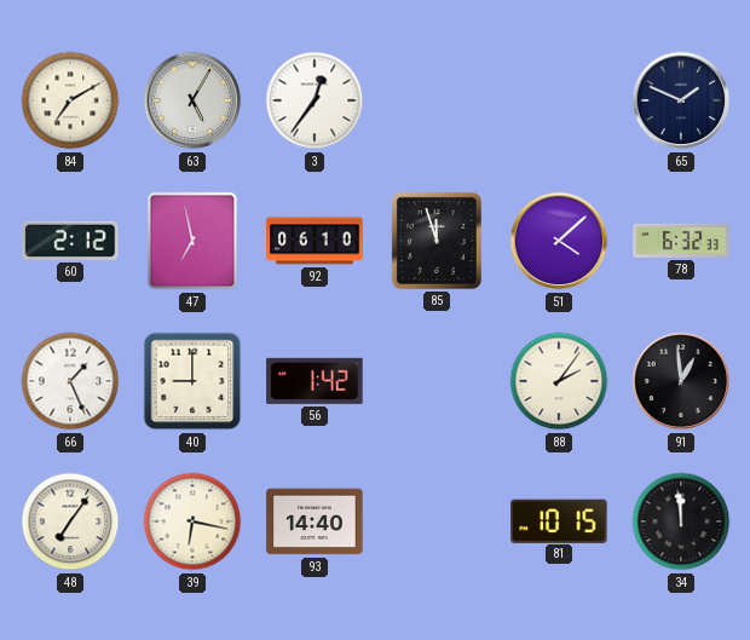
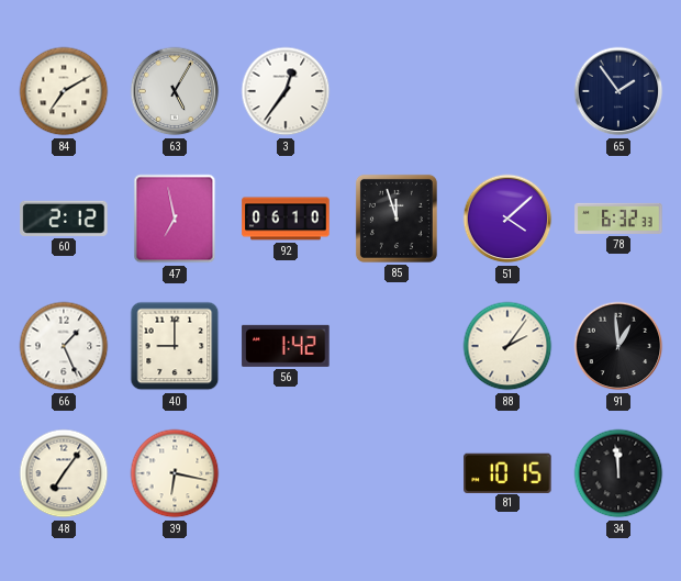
65: 1:49 -> 1:54
93: 14:40 -> none
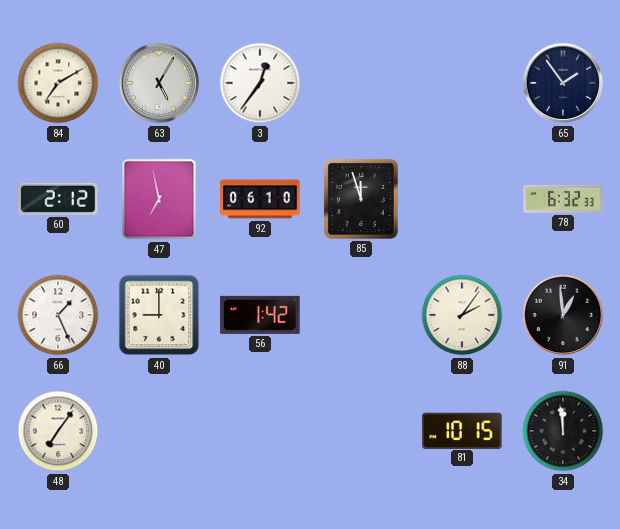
51: 4:08 -> none
39: 6:17 -> none
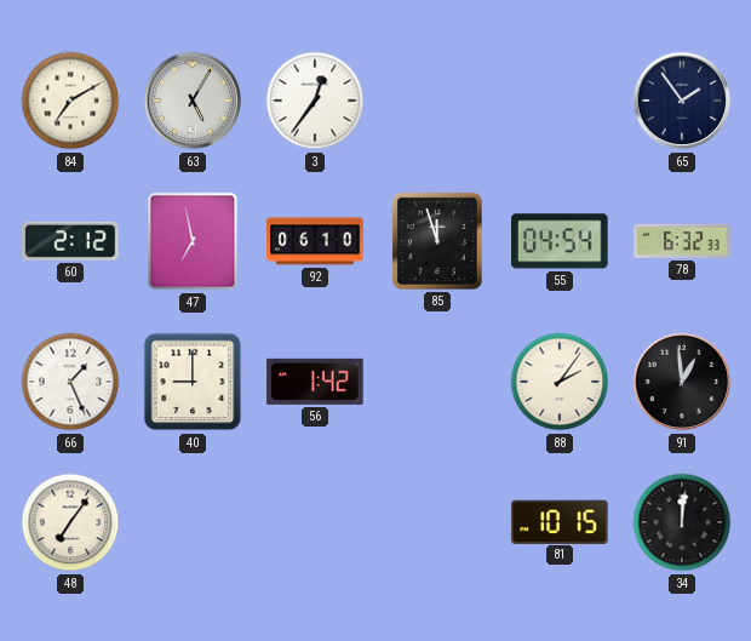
55: none -> 04:54
34: 11:59 -> 12:01
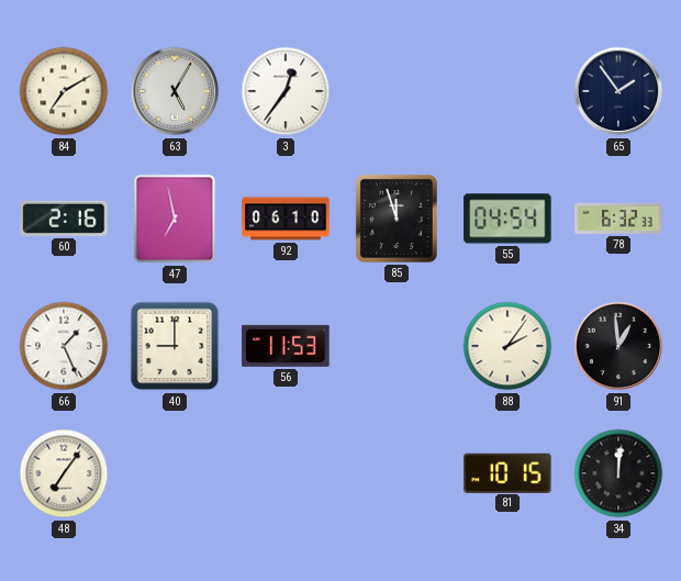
60: 2:12 -> 2:16
56: 1:42 -> 11:53
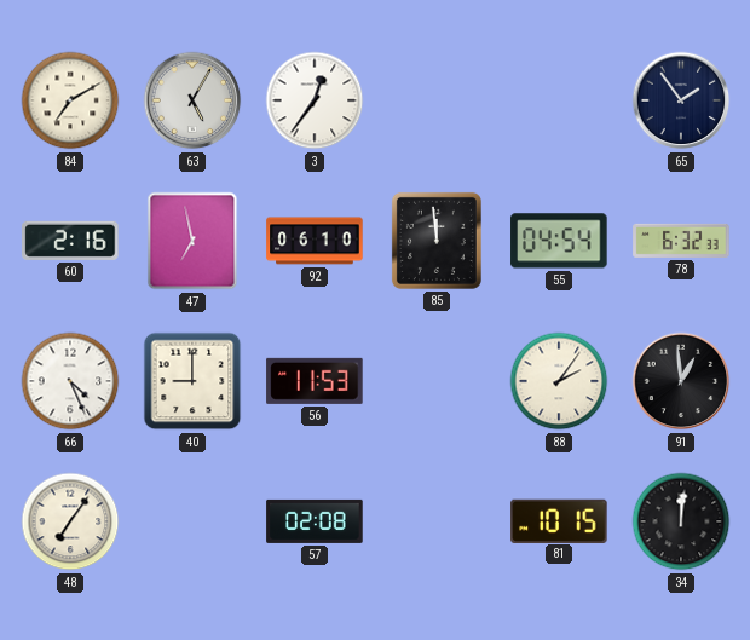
85: 11:57 -> 11:59
66: 1:26 -> 4:26
57: none -> 02:08
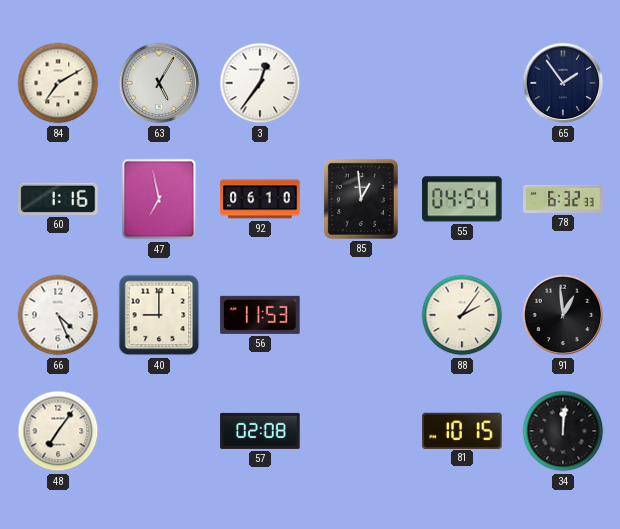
60: 2:16 -> 1:16
85: 11:59 -> 12:59
